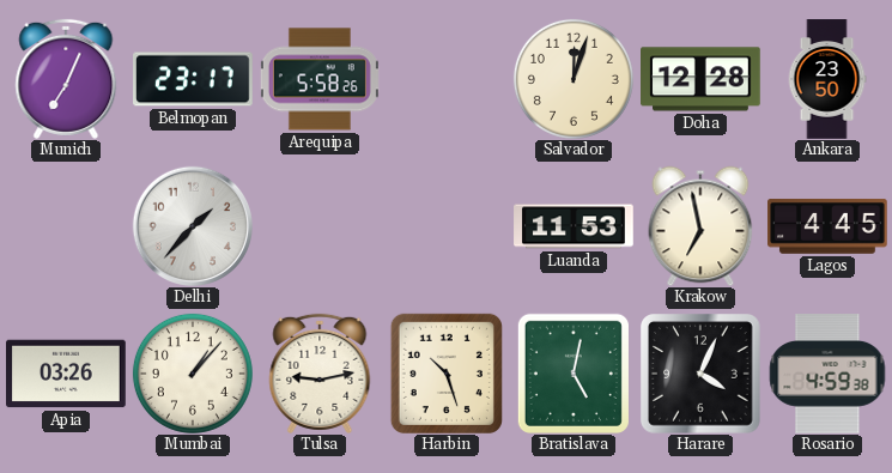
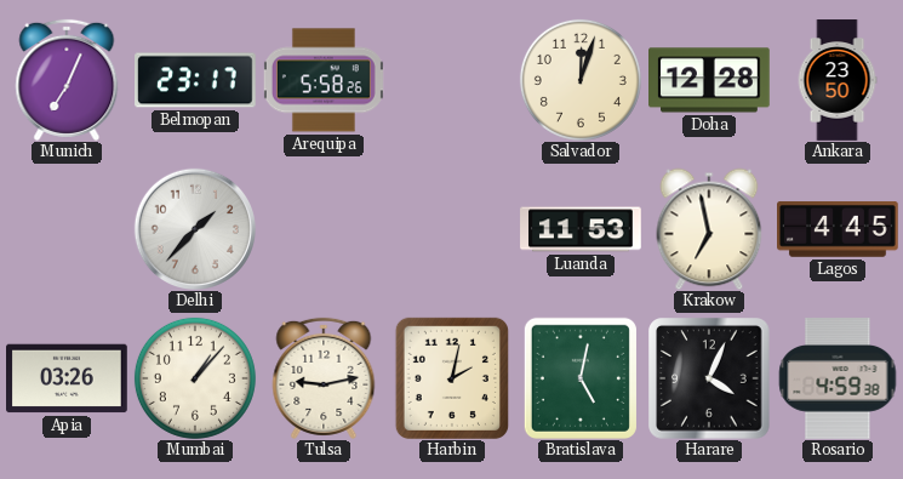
Harbin: 10:27 -> 2:02
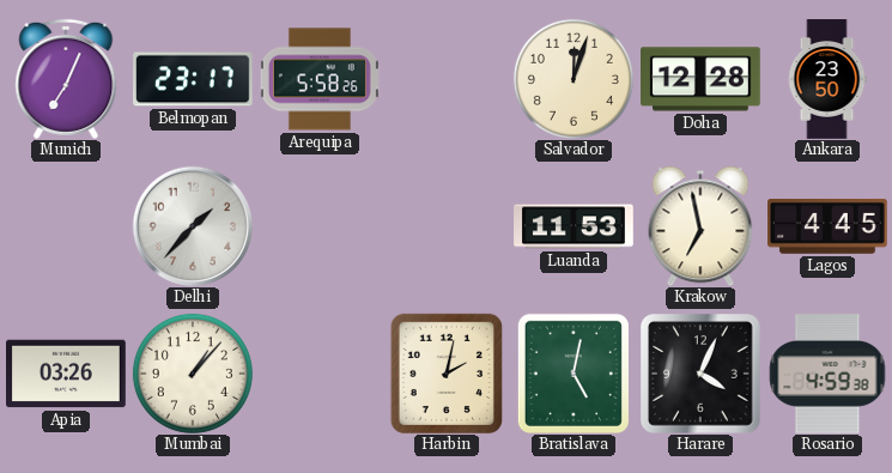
Tulsa: 9:13 -> none
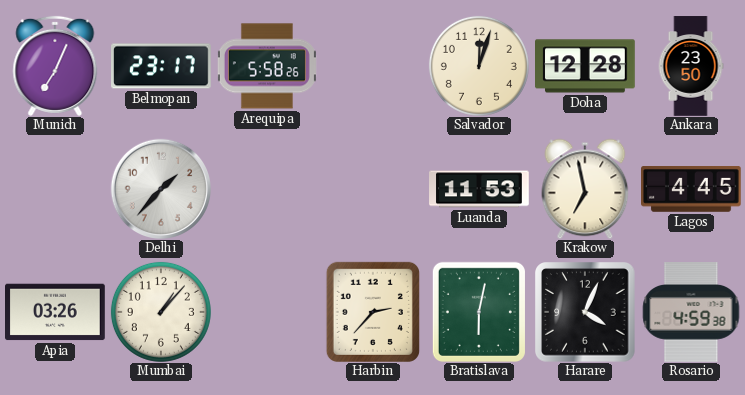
Harbin: 2:02 -> 2:37
Bratislava: 5:02 -> 6:02
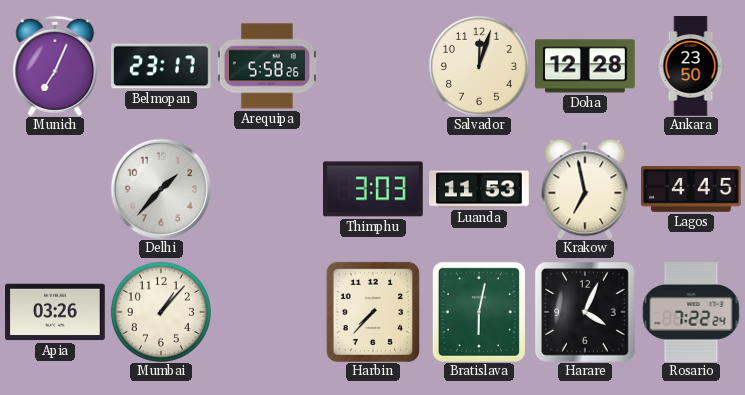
Thimphu: none -> 3:03
Harbin: 2:37 -> 7:37
Rosario: 4:59 -> 7:22
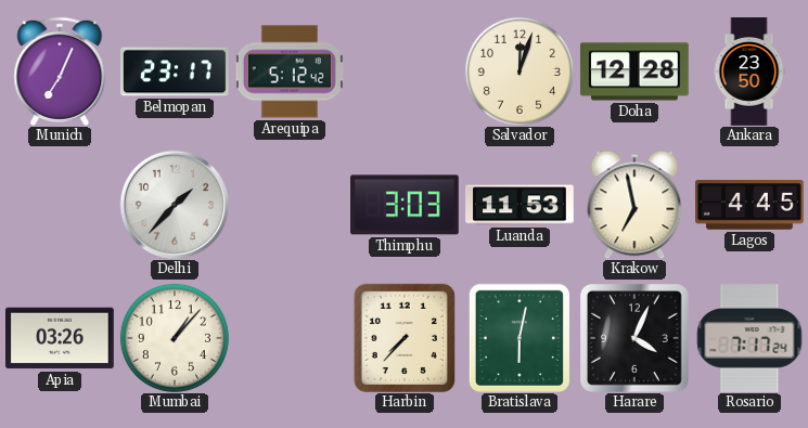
Arequipa: 5:58 -> 5:12
Rosario: 7:22 -> 7:17
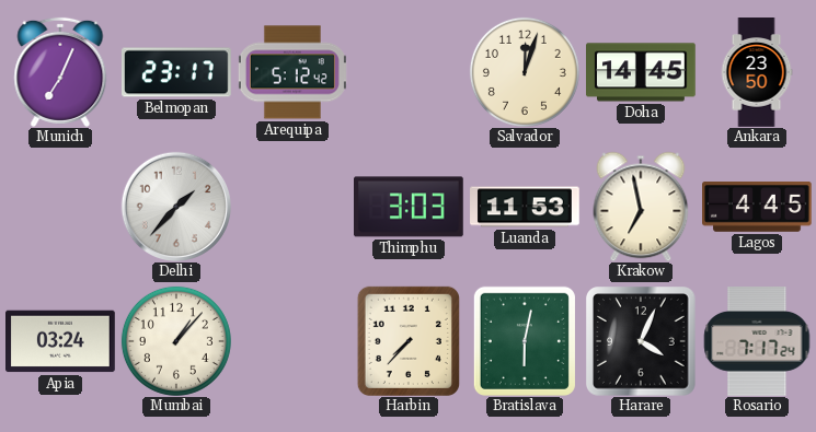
Doha: 12:28 -> 14:45
Apia: 03:26 -> 03:24
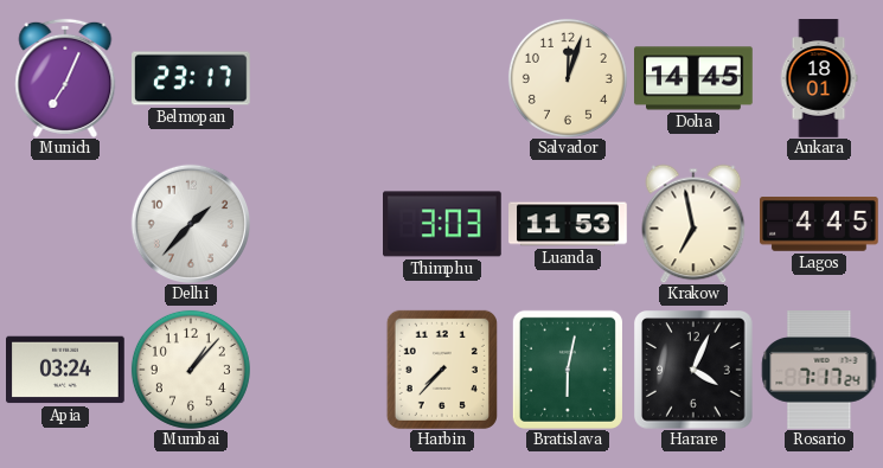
Arequipa: 5:12 -> none
Ankara: 23:50 -> 18:01
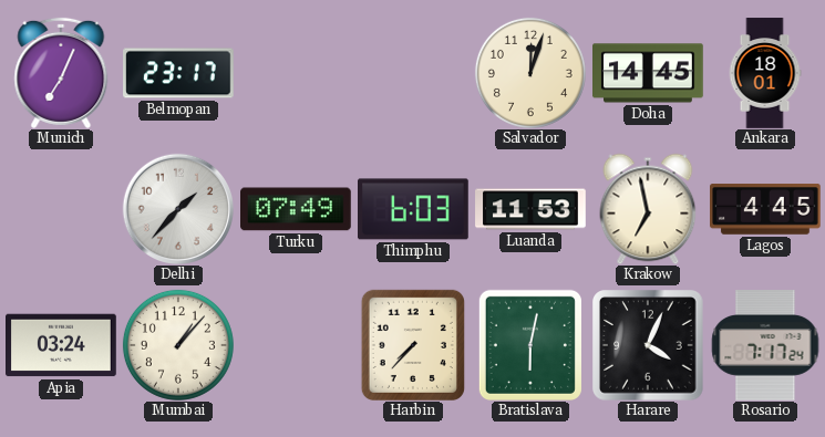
Turku: none -> 07:49
Thimphu: 3:03 -> 6:03
